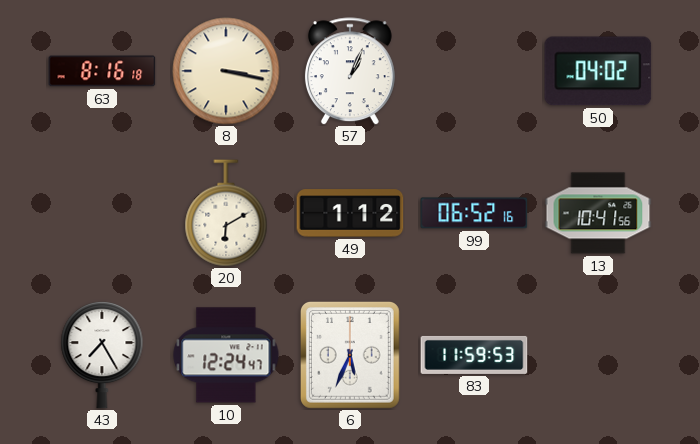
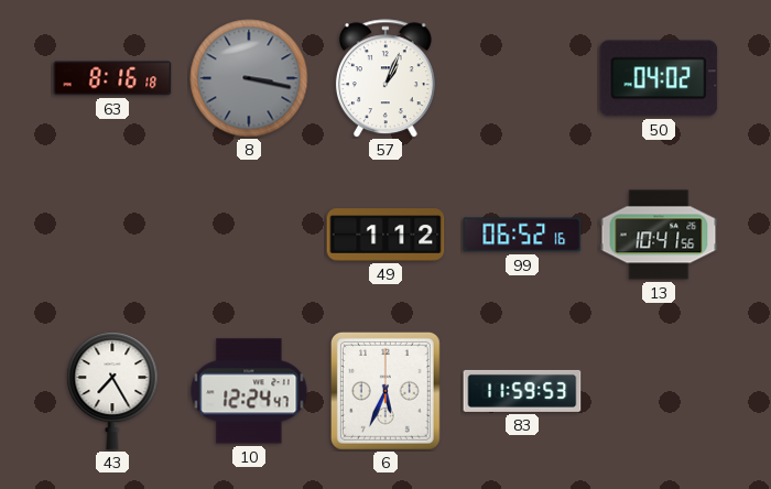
8 dial: cream -> grey
20: 6:10 -> none
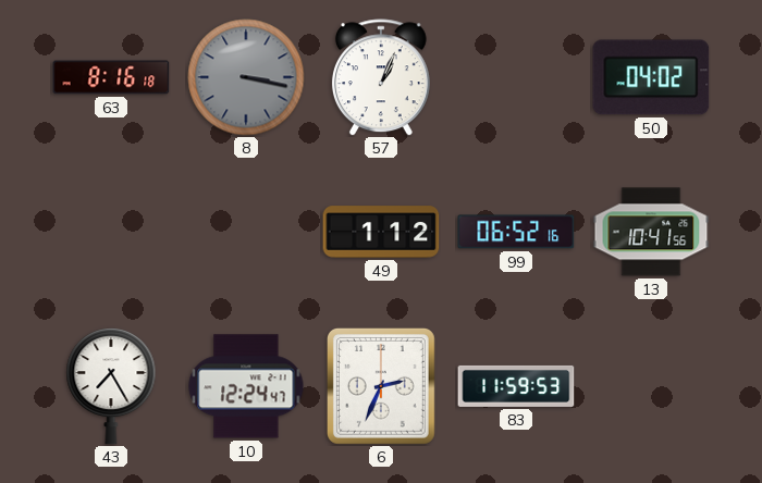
6: 5:34 -> 2:34
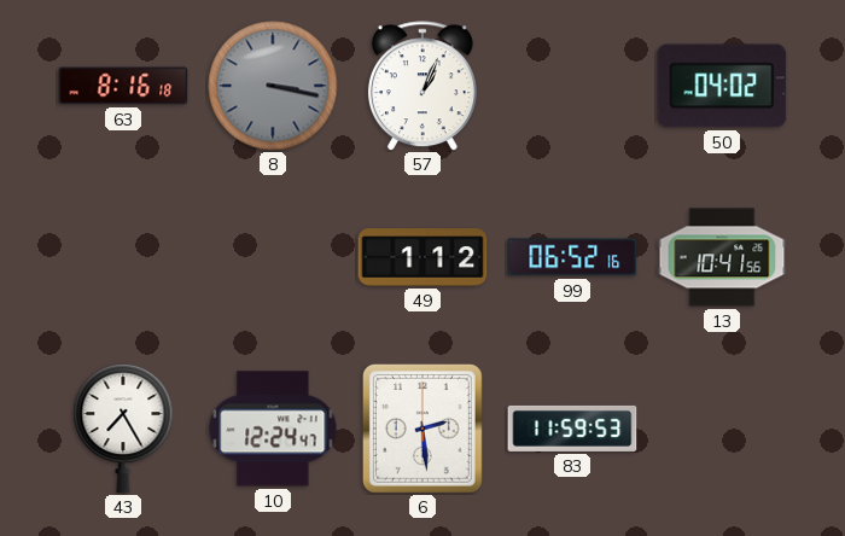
6: 2:34 -> 2:29
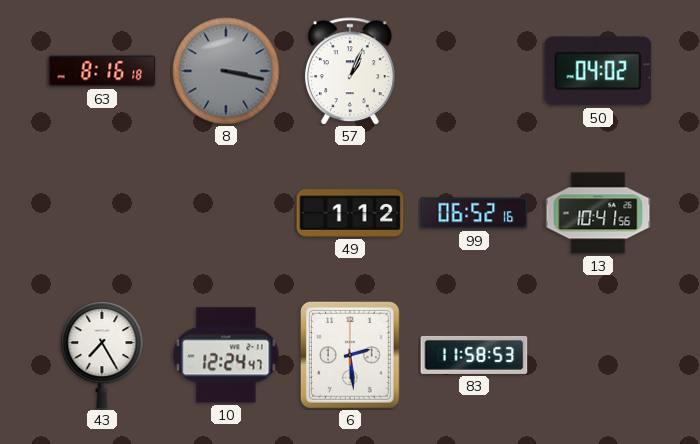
83: 11:59 -> 11:58
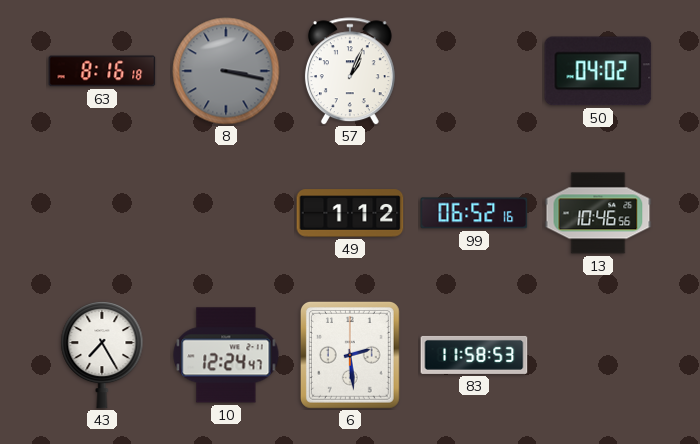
13: 10:41 -> 10:46
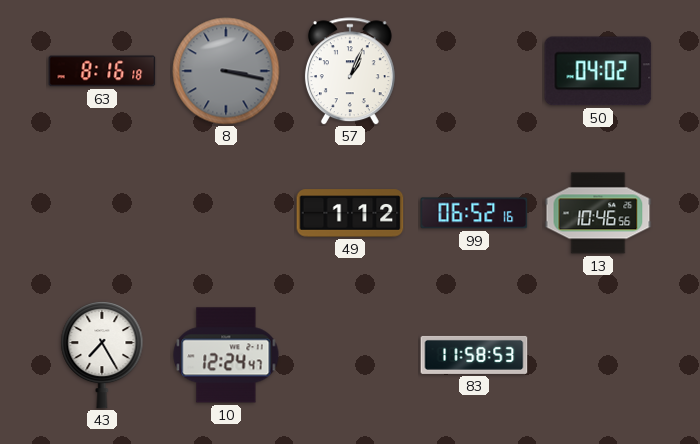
6: 2:29 -> none
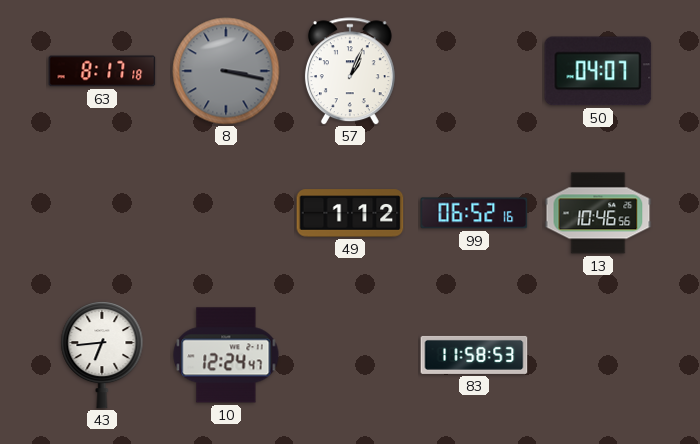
63: 8:16 -> 8:17
50: 04:02 -> 04:07
43: 7:25 -> 6:44
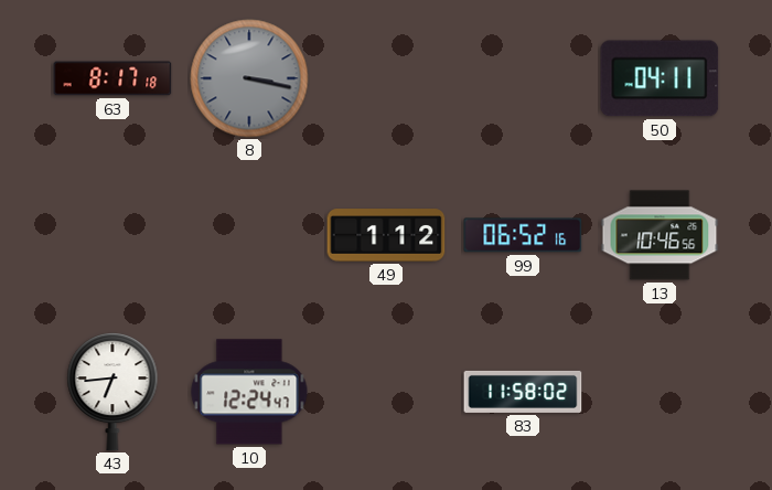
57: 1:04 -> none
50: 04:07 -> 04:11
83: 11:58:53 -> 11:58:02
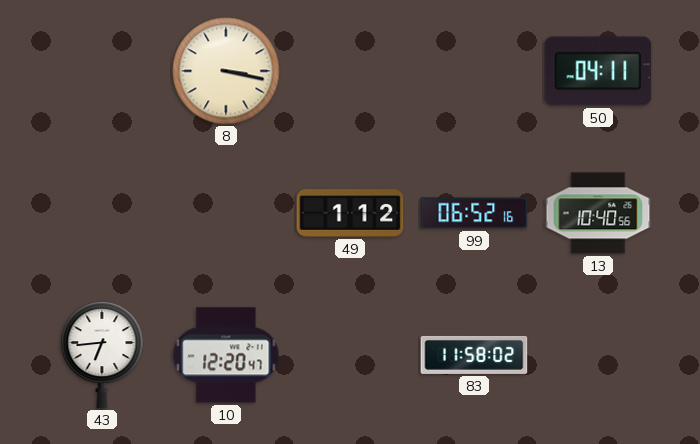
63: 8:17 -> none
8 dial: grey -> cream
13: 10:46 -> 10:40
10: 12:24 -> 12:20
